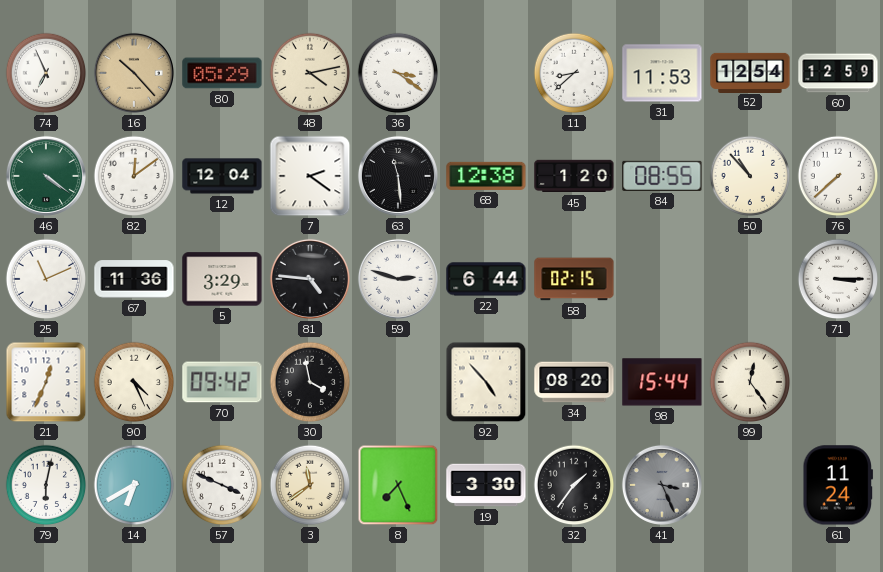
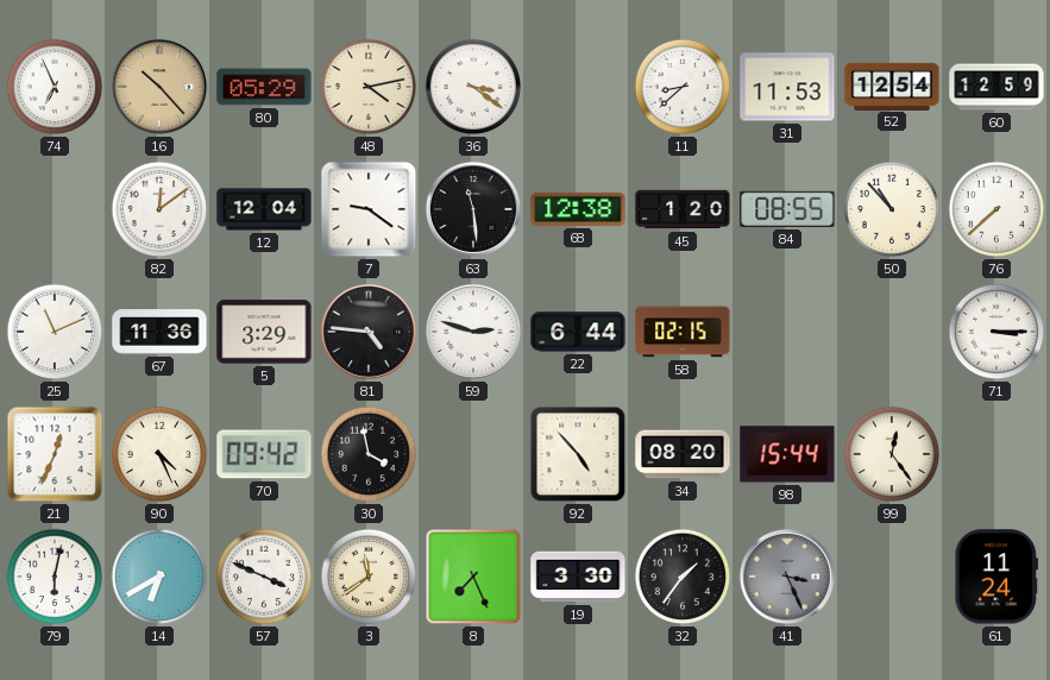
46: 4:21 -> none
7: 2:21 -> 9:21
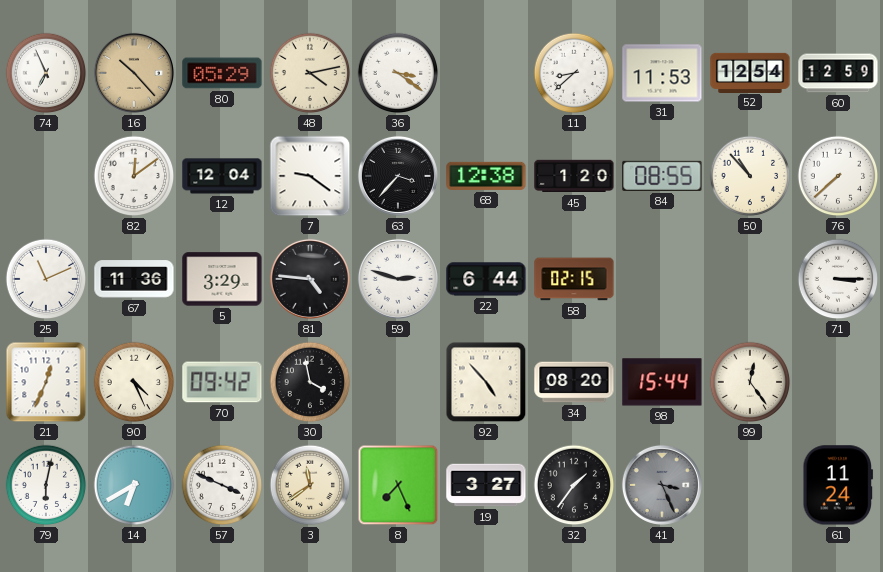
63: 11:29 -> 3:37
19: 3:30 -> 3:27
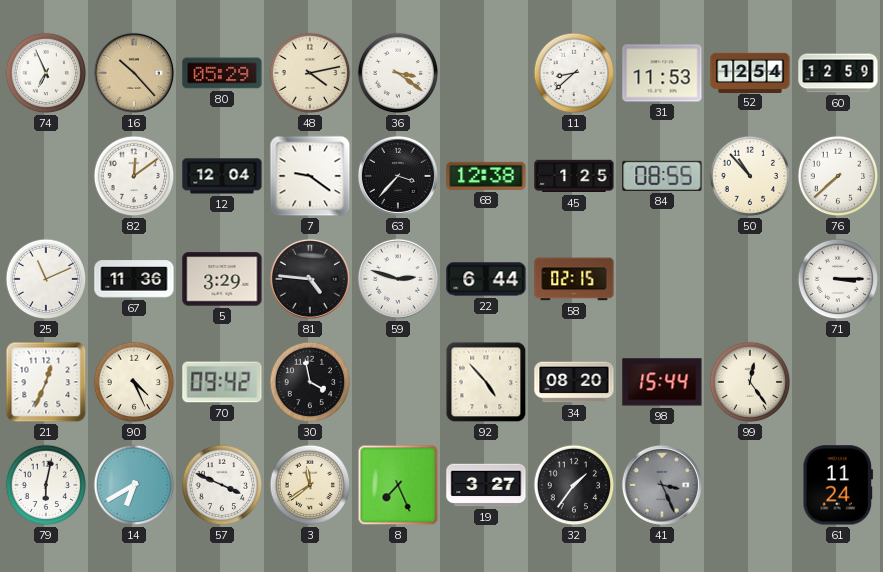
45: 1:20 -> 1:25
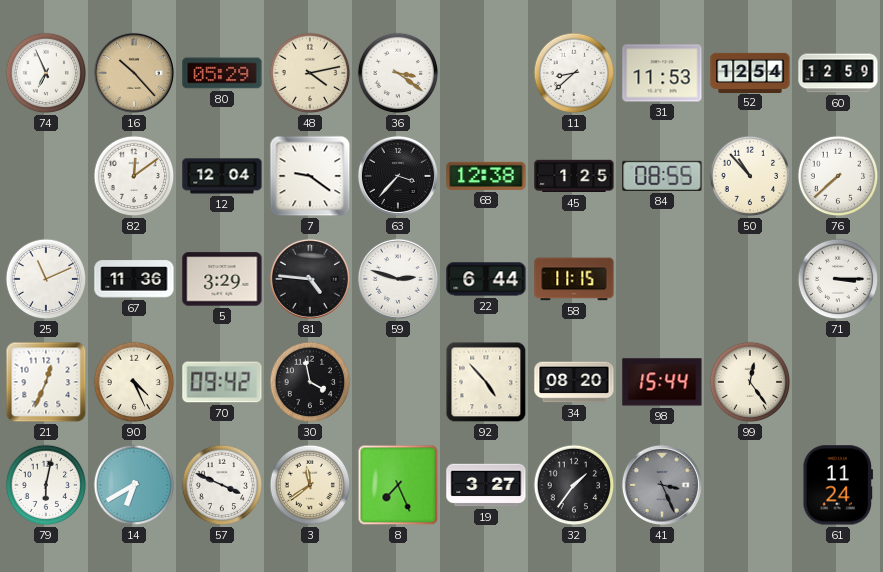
58: 02:15 -> 11:15
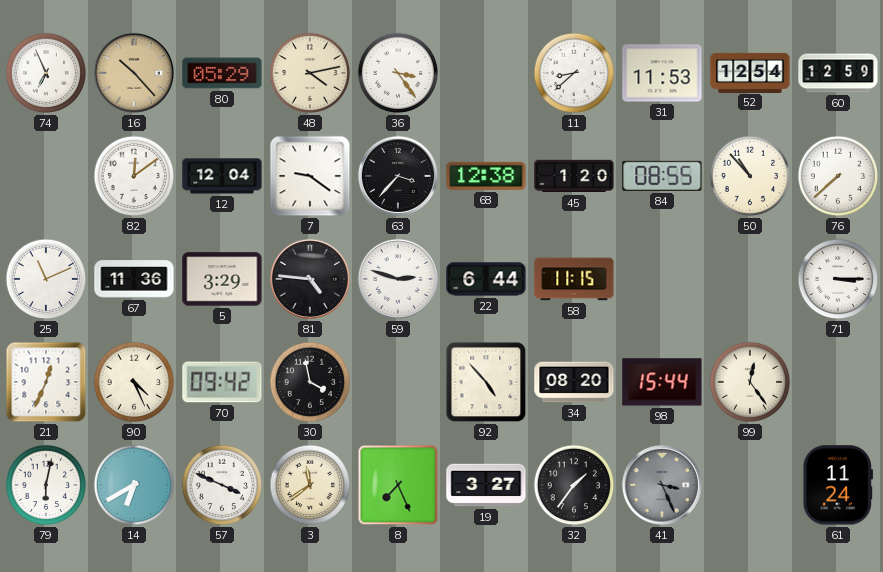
36: 3:21 -> 3:24
45: 1:25 -> 1:20
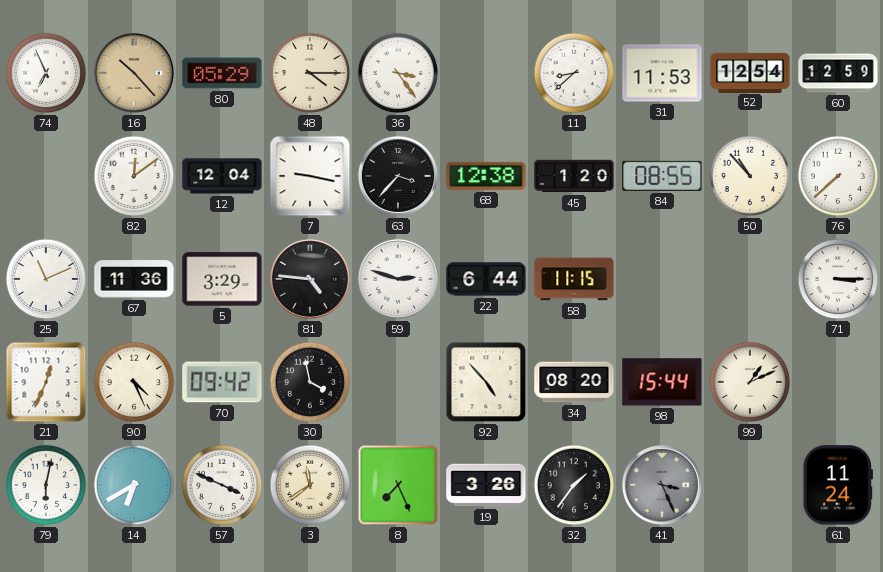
48: 4:13 -> 4:15
7: 9:21 -> 9:17
99: 12:24 -> 1:11
19: 3:27 -> 3:26
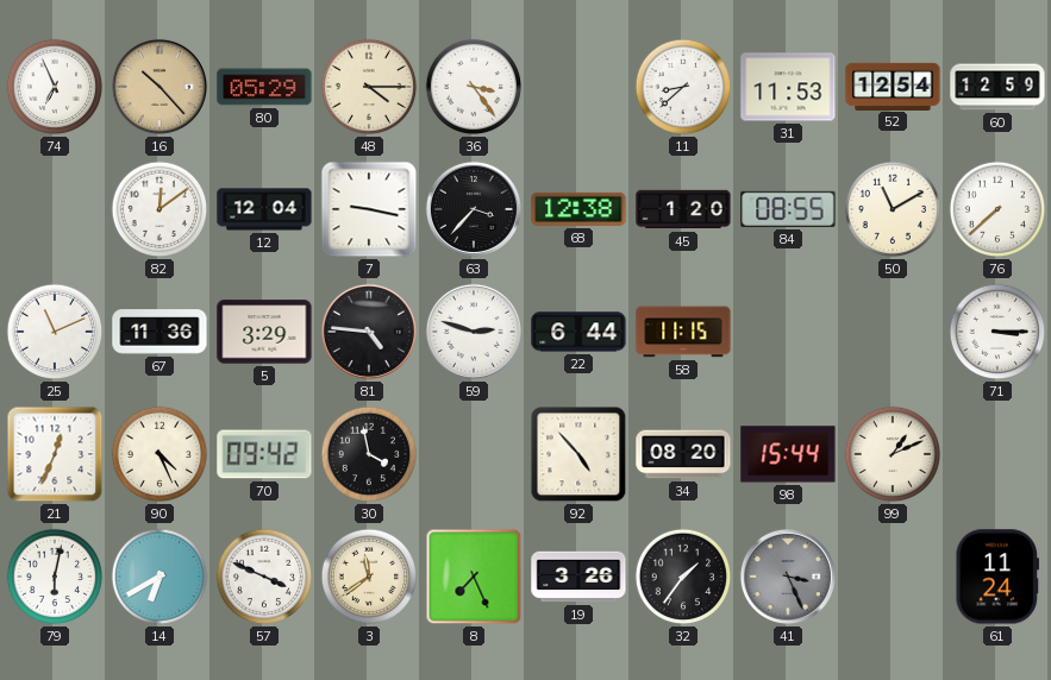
50: 10:53 -> 11:10
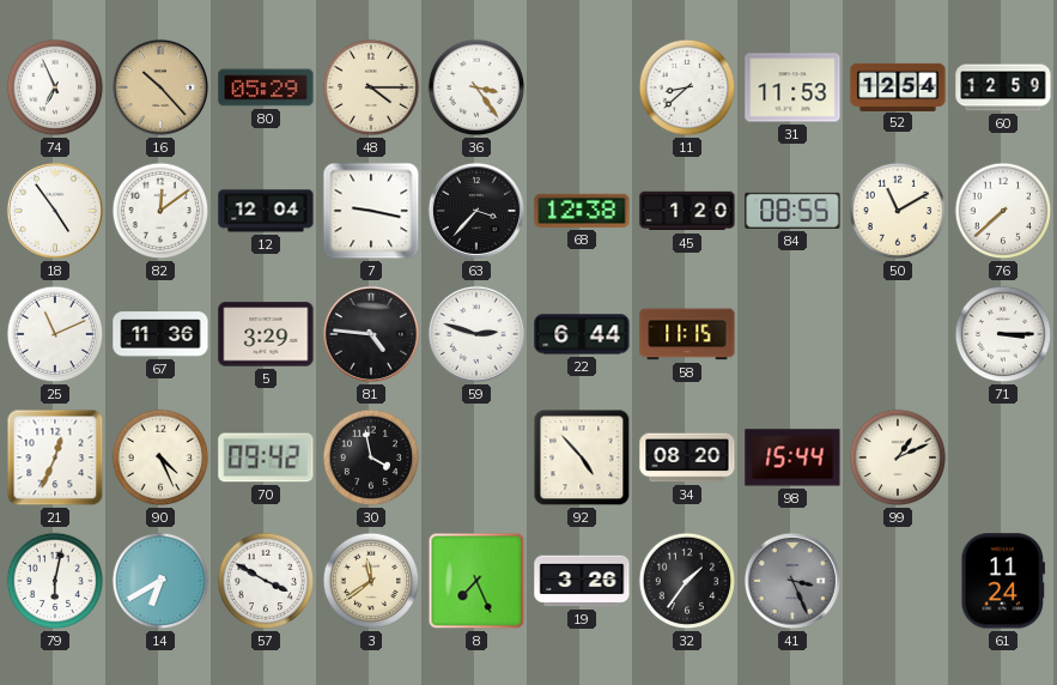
18: none -> 4:54
57: 3:49 -> 3:50
